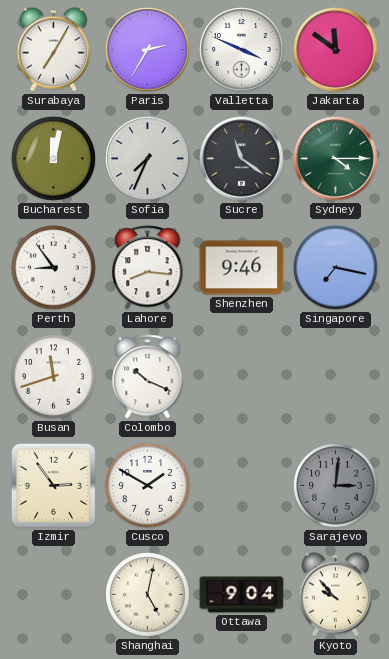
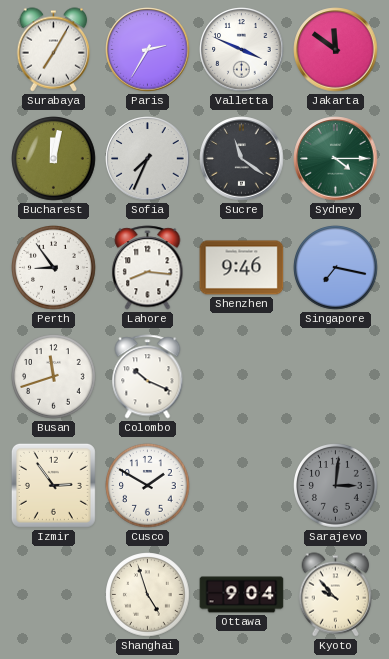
Shanghai: 5:02 -> 4:57
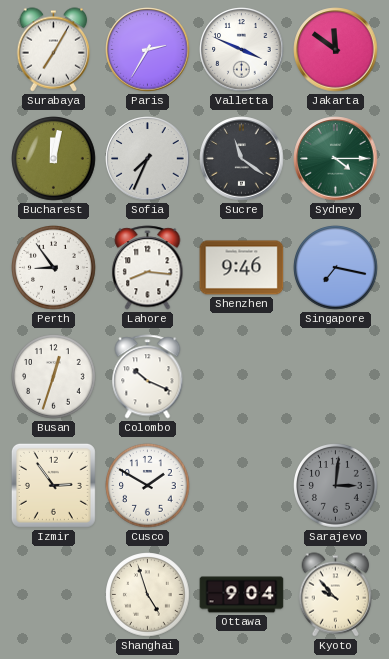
Busan: 11:42 -> 12:33
